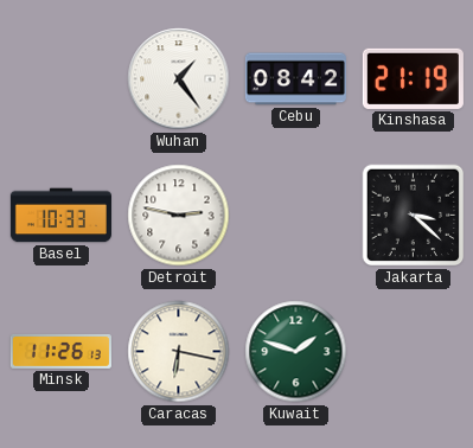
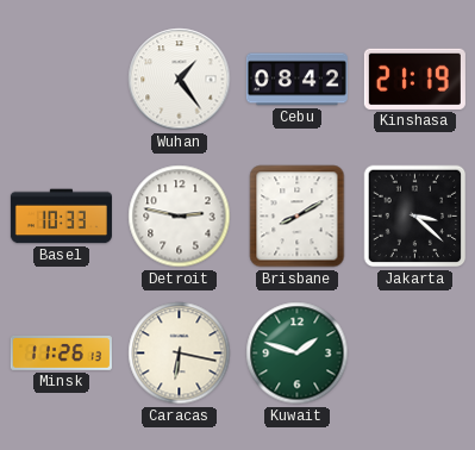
Brisbane: none -> 8:10
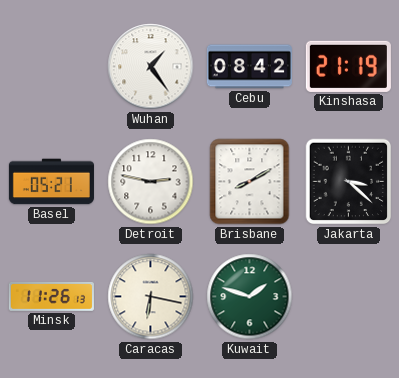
Basel: 10:33 -> 05:21
